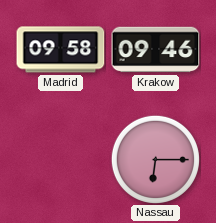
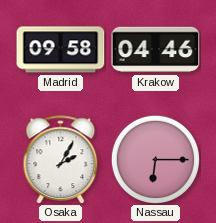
Krakow: 09:46 -> 04:46
Osaka: none -> 2:05
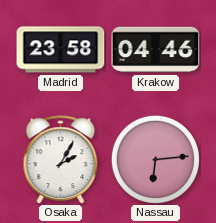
Madrid: 09:58 -> 23:58
Nassau: 6:15 -> 6:14
